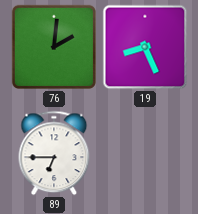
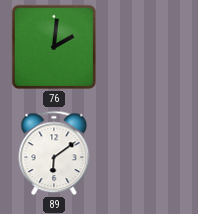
19: 8:26 -> none
89: 6:45 -> 6:09
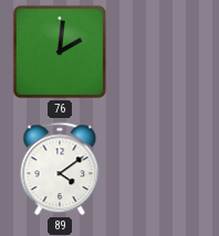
89: 6:09 -> 4:09
